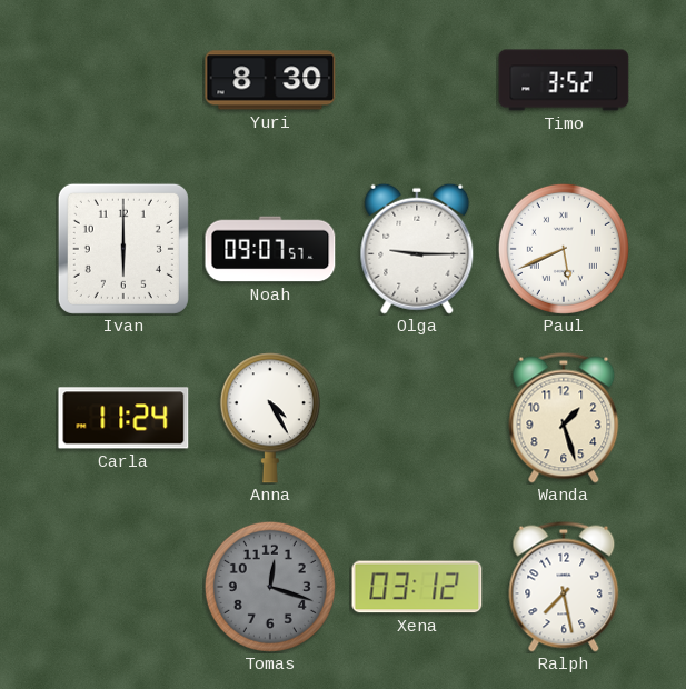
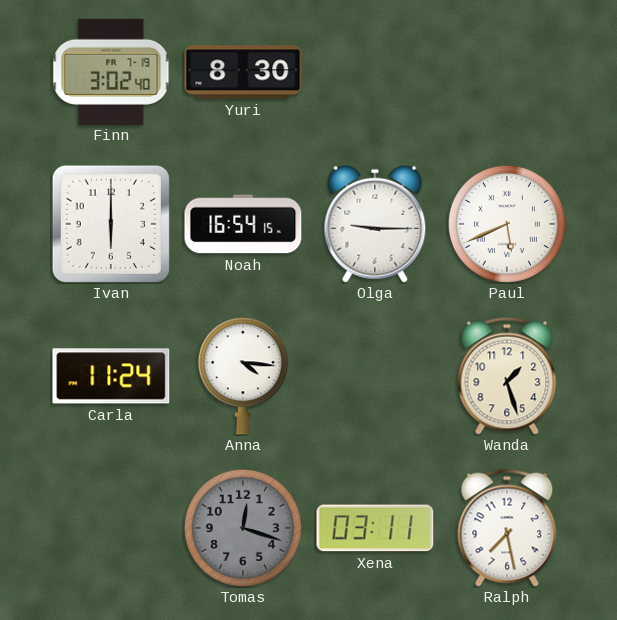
Finn: none -> 3:02
Timo: 3:52 -> none
Noah: 09:07 -> 16:54
Anna: 4:25 -> 4:16
Xena: 03:12 -> 03:11
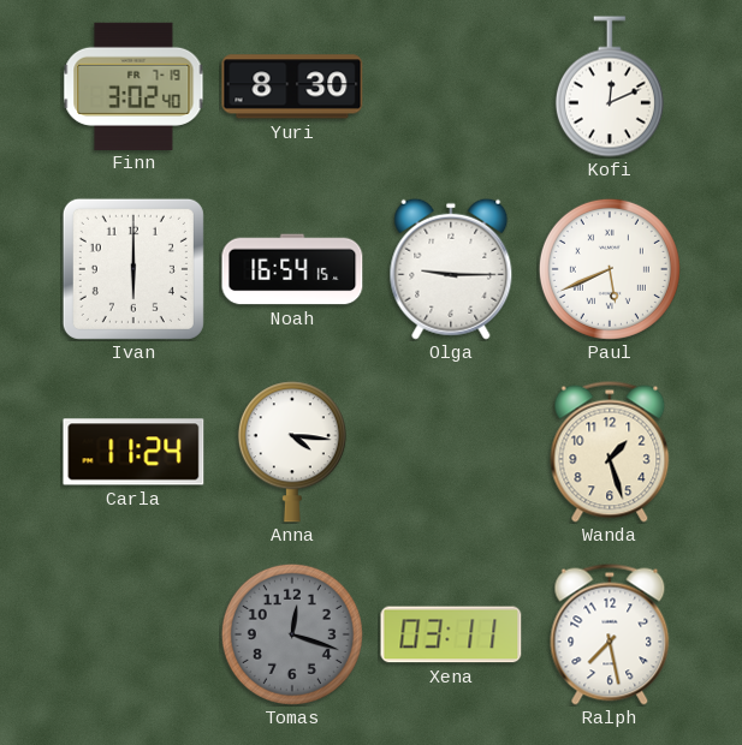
Kofi: none -> 12:11
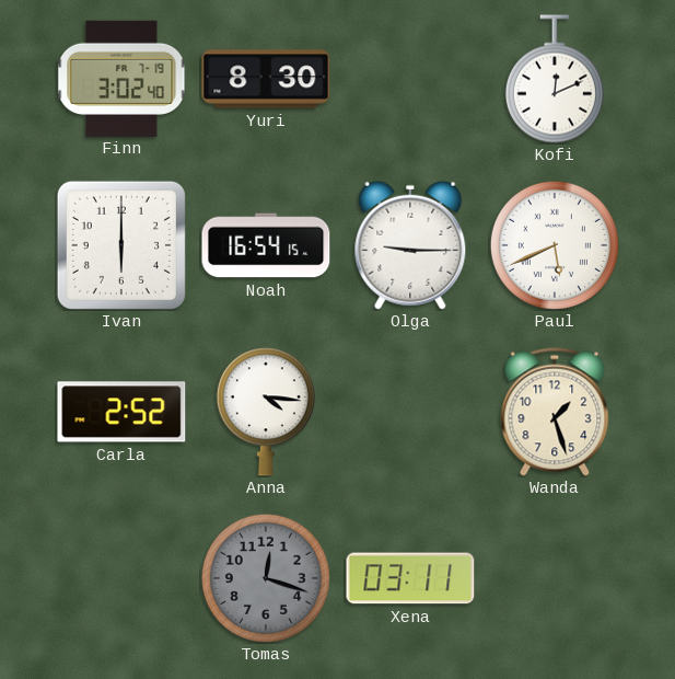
Carla: 11:24 -> 2:52
Ralph: 7:28 -> none
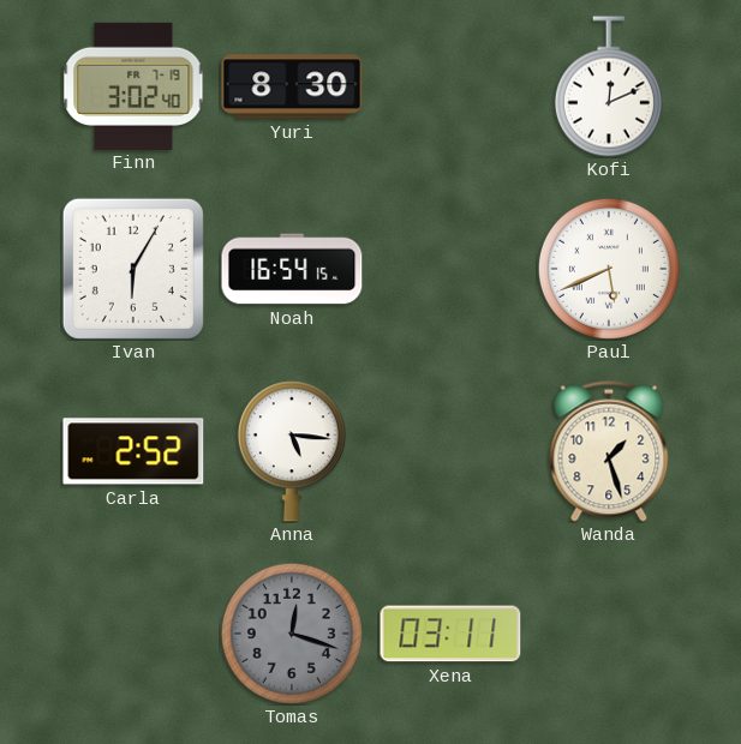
Ivan: 6:00 -> 6:05
Olga: 9:15 -> none
Anna: 4:16 -> 5:16
